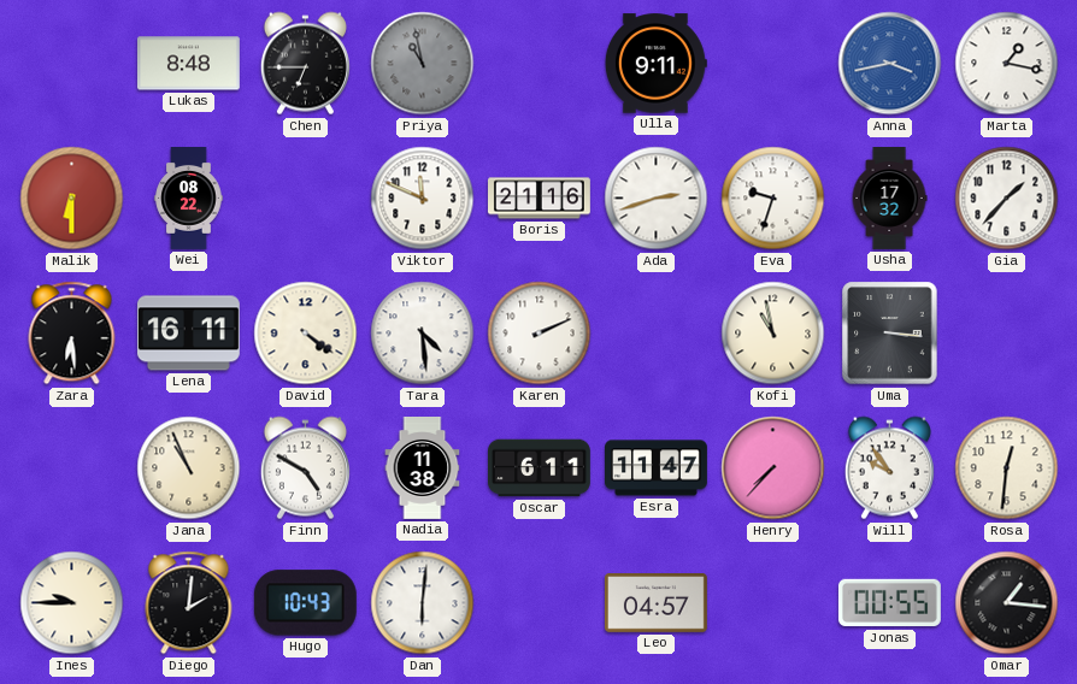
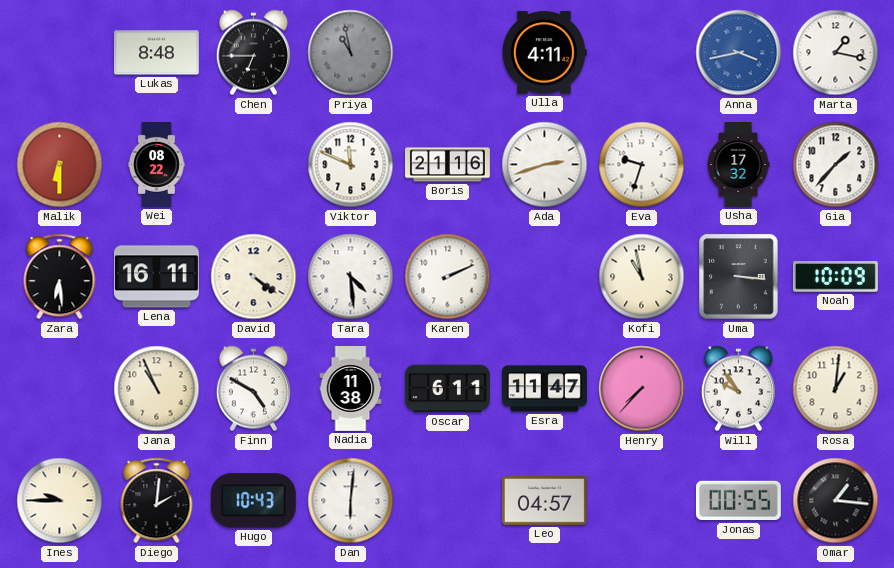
Ulla: 9:11 -> 4:11
Noah: none -> 10:09
Rosa: 12:31 -> 1:01
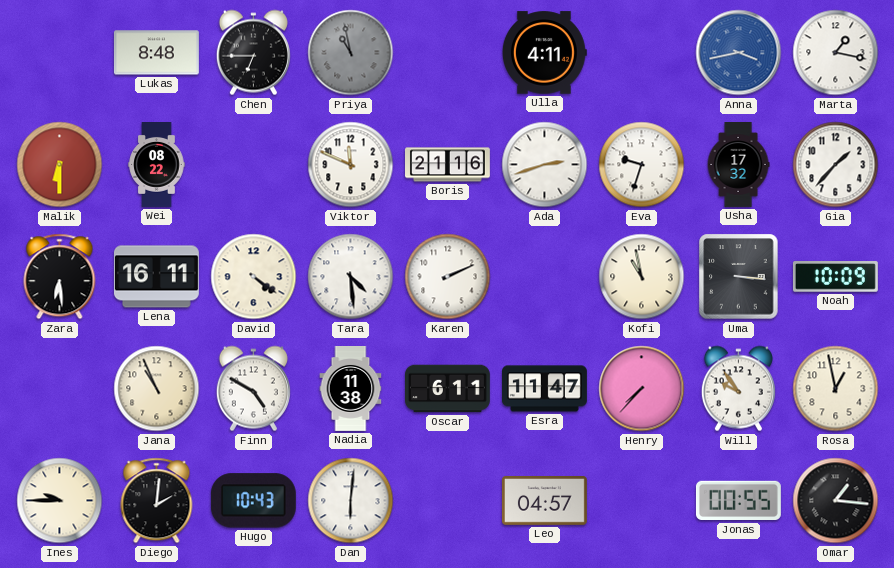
Rosa: 1:01 -> 12:58
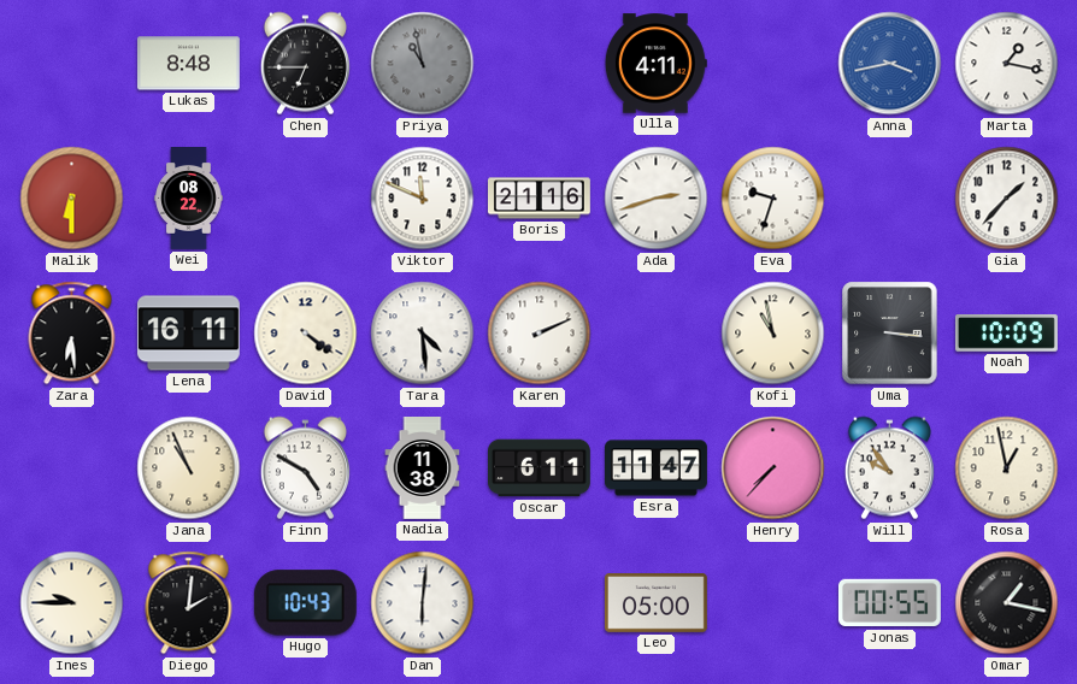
Usha: 17:32 -> none
Leo: 04:57 -> 05:00
Omar: 1:16 -> 1:17
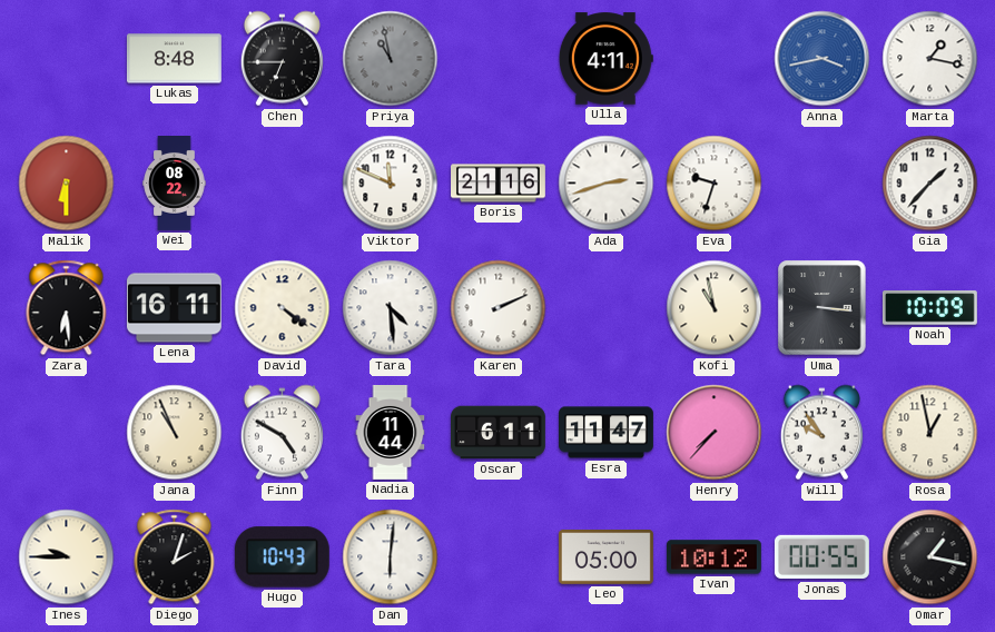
Nadia: 11:38 -> 11:44
Diego: 2:01 -> 2:03
Ivan: none -> 10:12
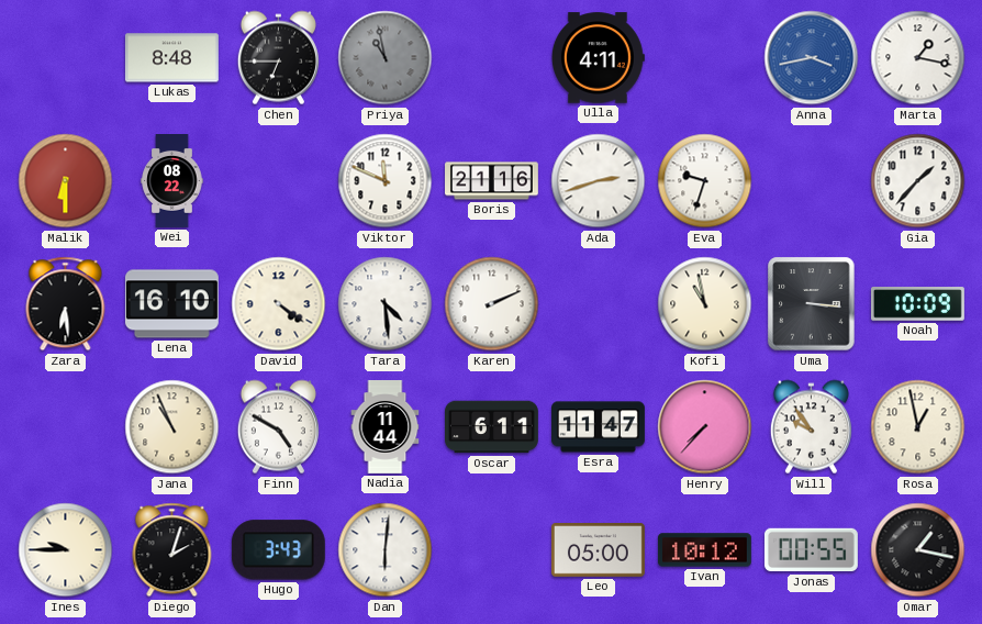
Lena: 16:11 -> 16:10
Hugo: 10:43 -> 3:43
